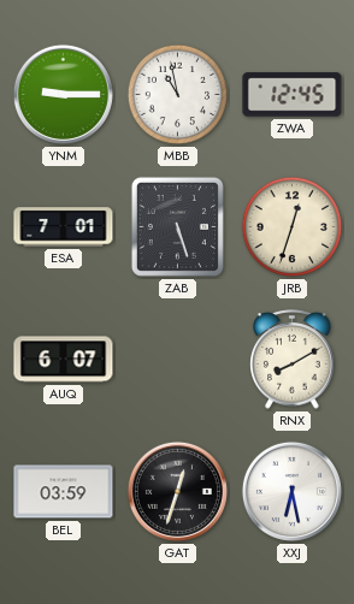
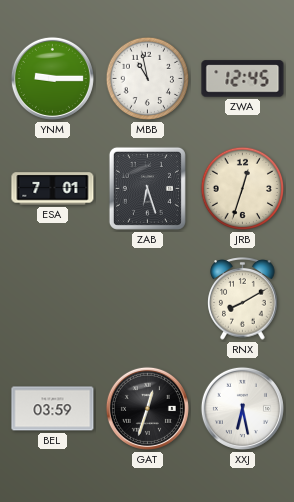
ZAB: 5:27 -> 6:27
AUQ: 6:07 -> none
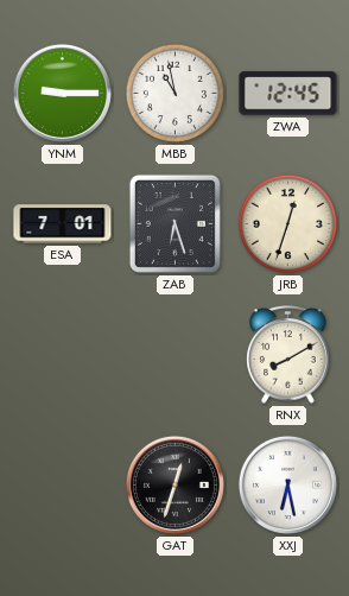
BEL: 03:59 -> none
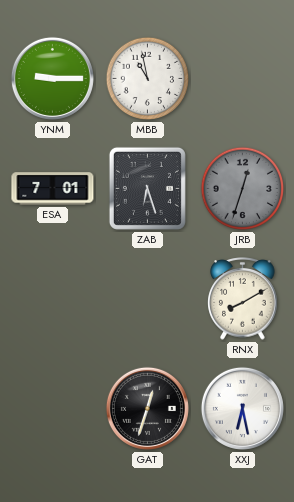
ZWA: 12:45 -> none
JRB dial: cream -> grey
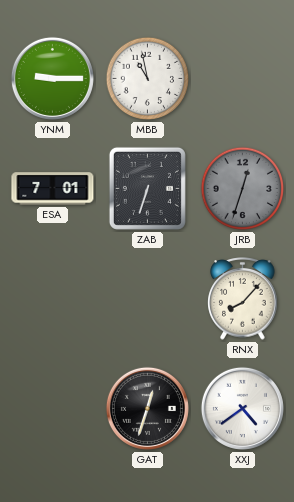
ZAB: 6:27 -> 6:33
RNX: 8:10 -> 8:07
XXJ: 6:28 -> 4:39
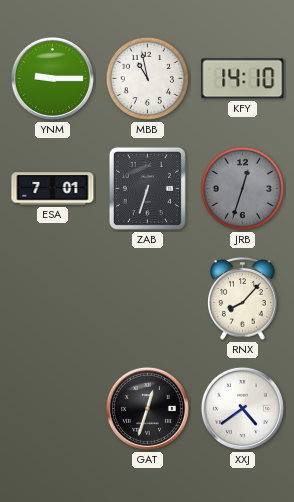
KFY: none -> 14:10
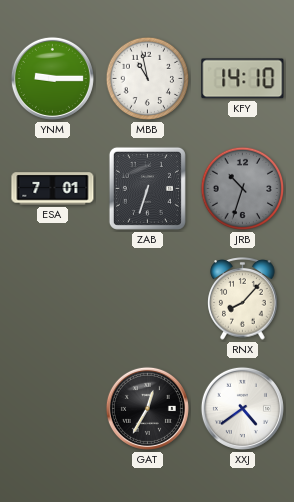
JRB: 12:33 -> 10:33
GAT: 12:33 -> 12:35
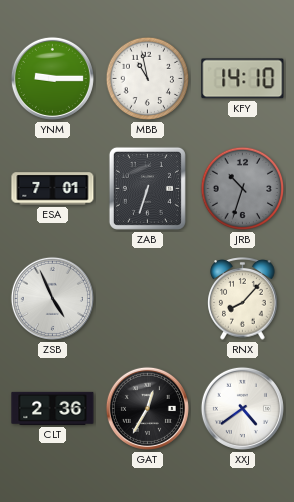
ZSB: none -> 4:56
CLT: none -> 2:36
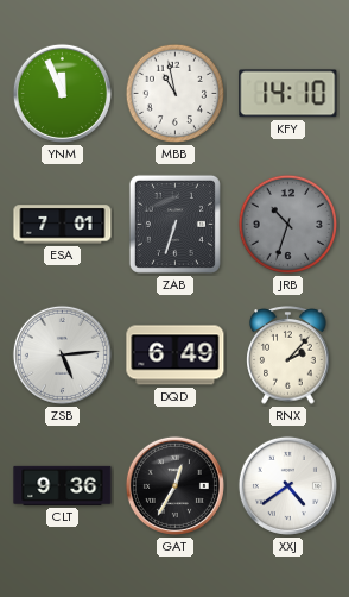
YNM: 9:15 -> 11:56
ZSB: 4:56 -> 5:14
DQD: none -> 6:49
RNX: 8:07 -> 2:07
CLT: 2:36 -> 9:36
